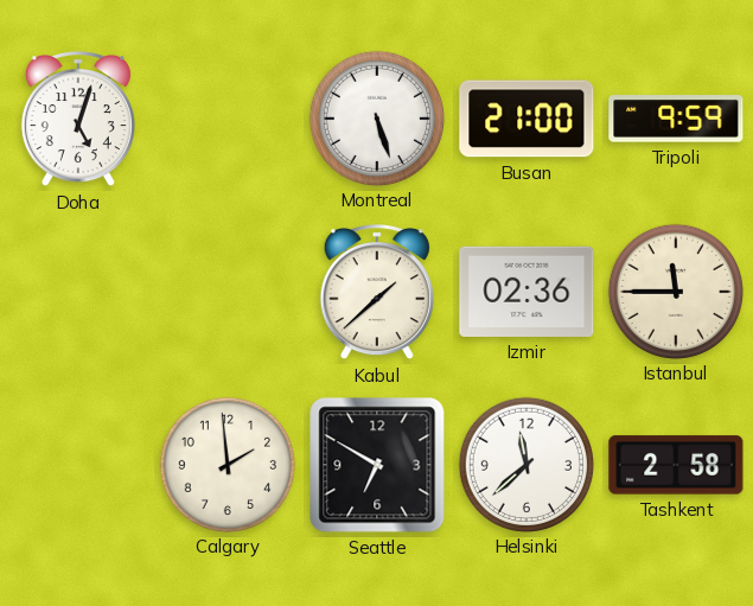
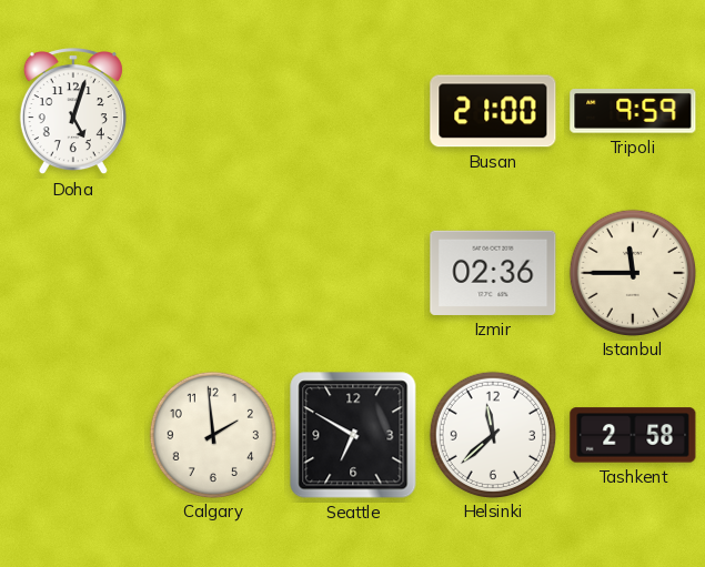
Montreal: 5:27 -> none
Kabul: 1:38 -> none
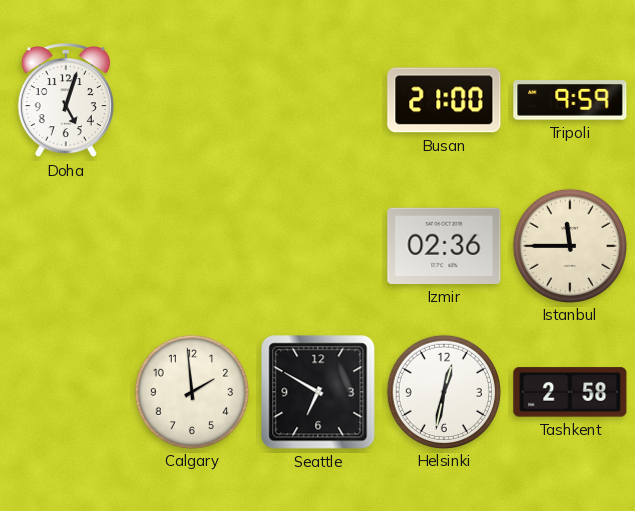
Helsinki: 11:38 -> 12:32
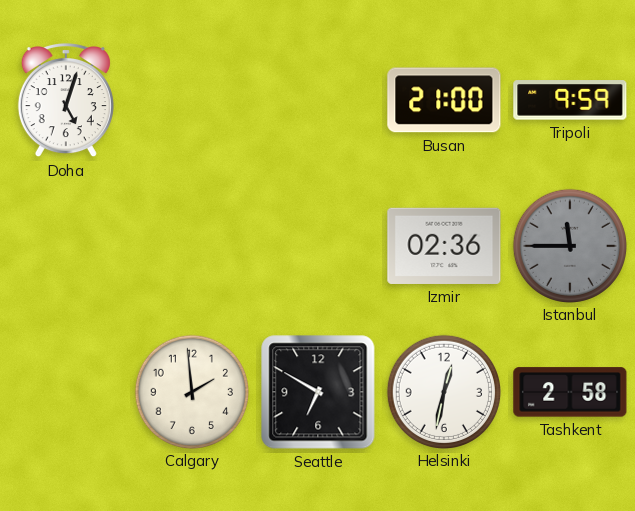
Istanbul dial: cream -> grey
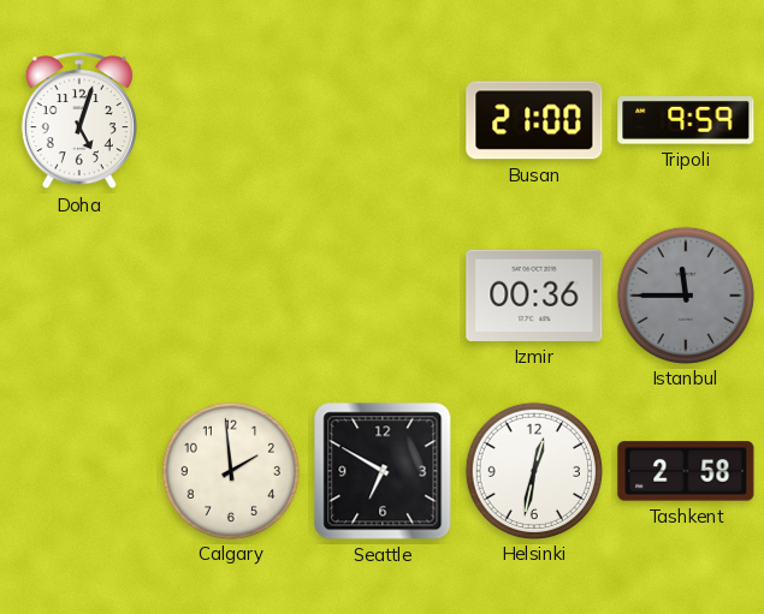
Izmir: 02:36 -> 00:36
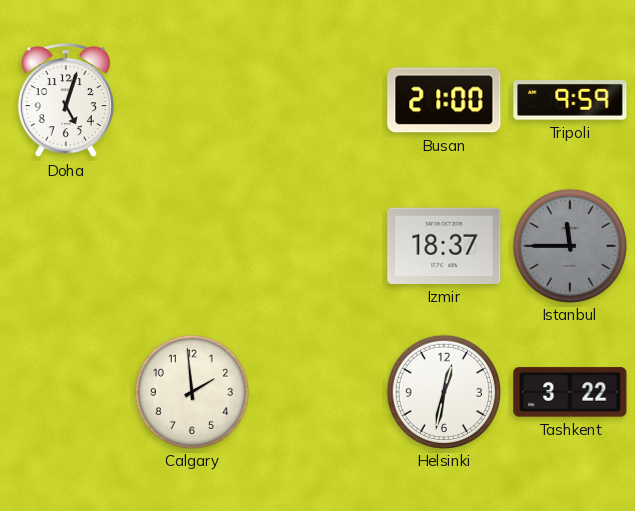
Izmir: 00:36 -> 18:37
Seattle: 6:50 -> none
Tashkent: 2:58 -> 3:22
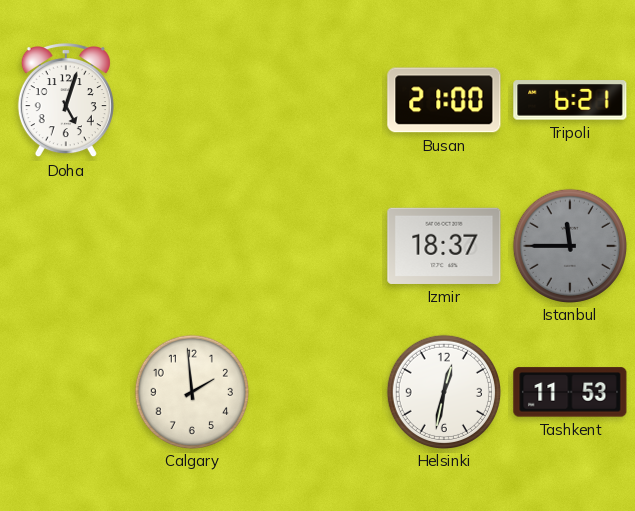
Tripoli: 9:59 -> 6:21
Tashkent: 3:22 -> 11:53
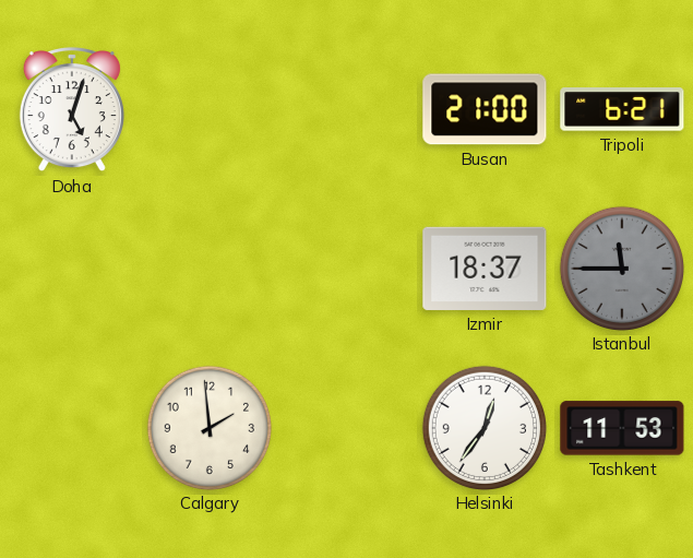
Helsinki: 12:32 -> 12:36
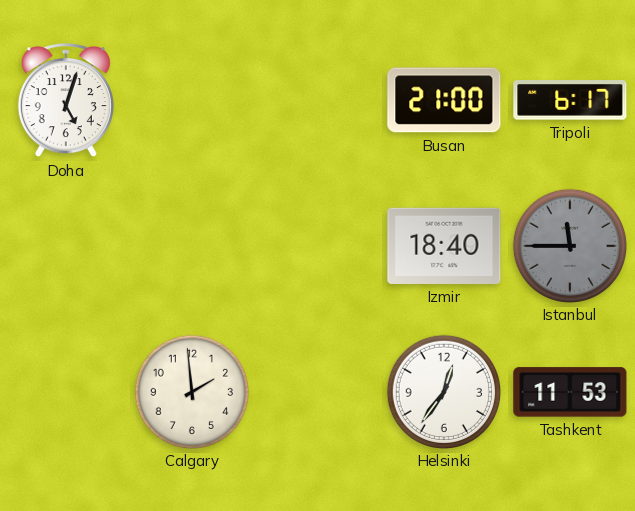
Tripoli: 6:21 -> 6:17
Izmir: 18:37 -> 18:40
